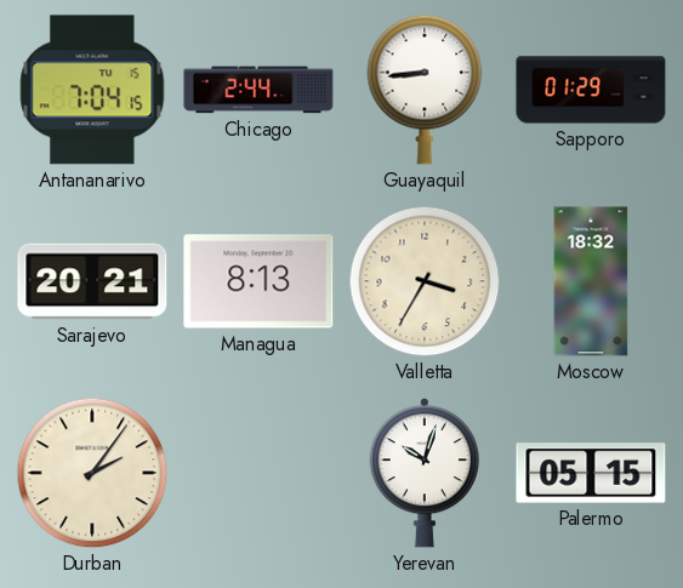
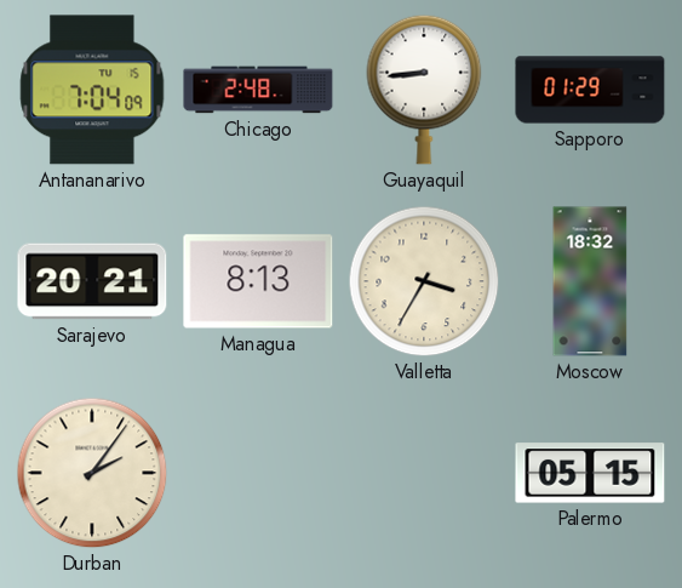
Antananarivo: 7:04:15 -> 7:04:09
Chicago: 2:44 -> 2:48
Yerevan: 10:03 -> none
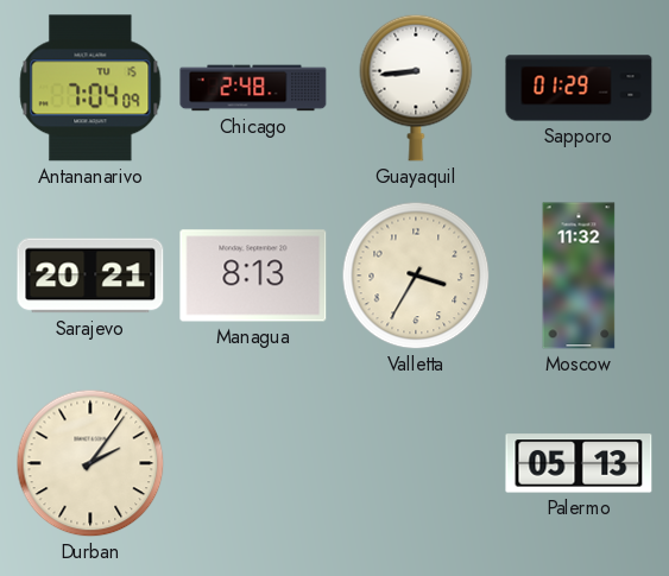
Moscow: 18:32 -> 11:32
Palermo: 05:15 -> 05:13
